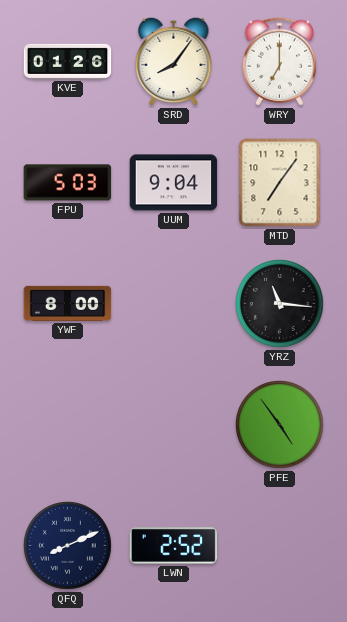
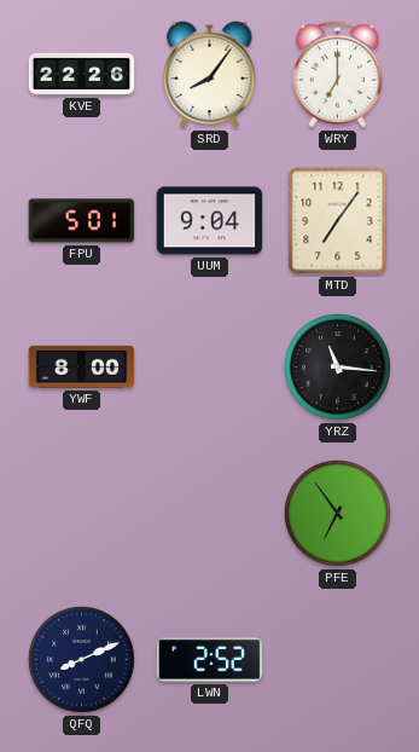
KVE: 01:26 -> 22:26
FPU: 5:03 -> 5:01
PFE: 4:54 -> 6:54
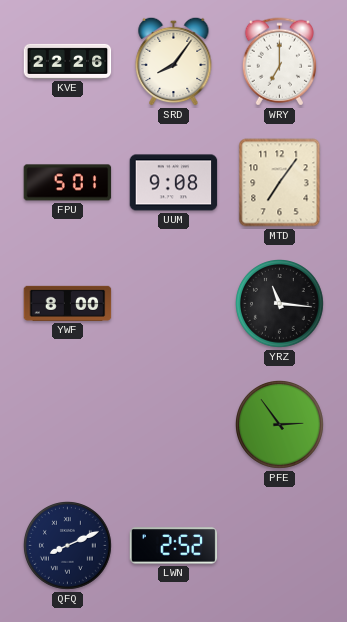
UUM: 9:04 -> 9:08
PFE: 6:54 -> 2:54
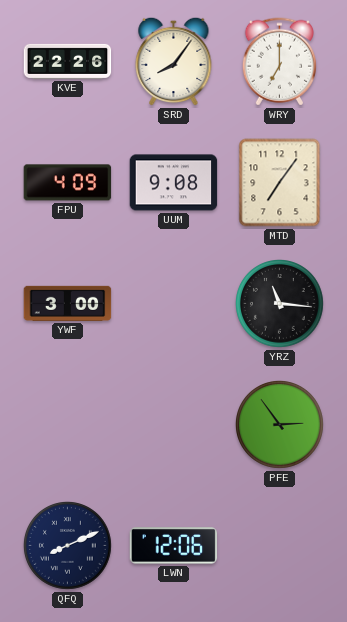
FPU: 5:01 -> 4:09
YWF: 8:00 -> 3:00
LWN: 2:52 -> 12:06
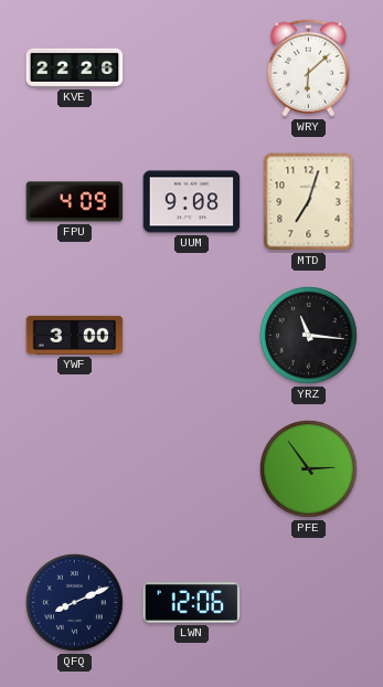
SRD: 8:06 -> none
WRY: 7:00 -> 6:08
MTD: 7:06 -> 7:03
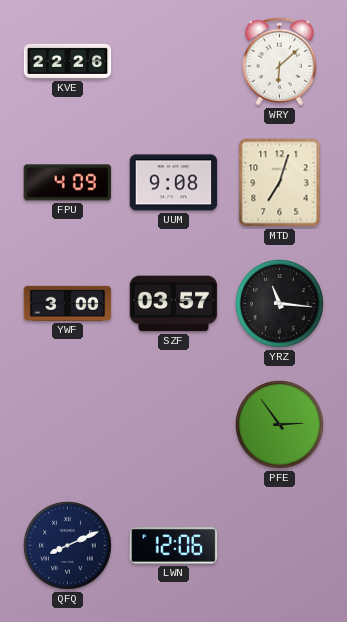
SZF: none -> 03:57
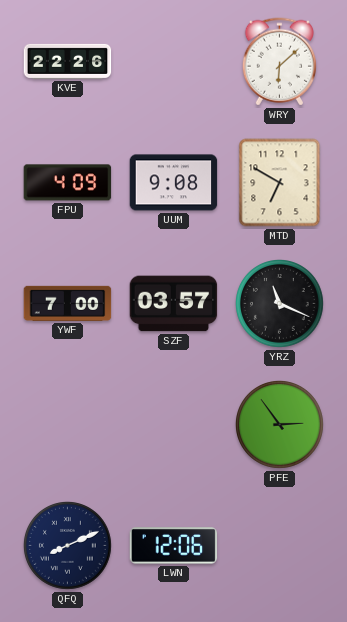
MTD: 7:03 -> 6:50
YWF: 3:00 -> 7:00
YRZ: 11:16 -> 11:19
